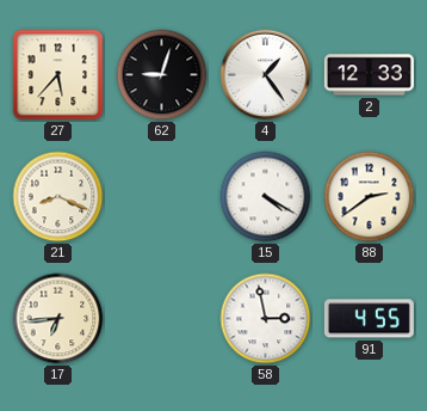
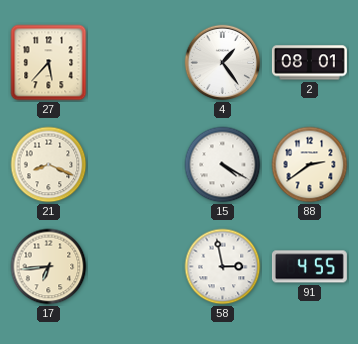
62: 9:03 -> none
2: 12:33 -> 08:01
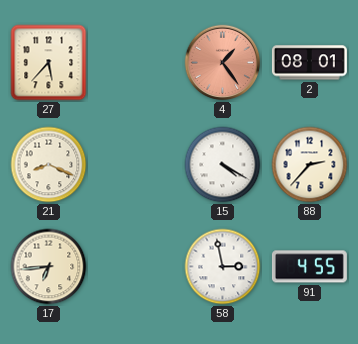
4 dial: white -> salmon
88: 2:39 -> 2:37
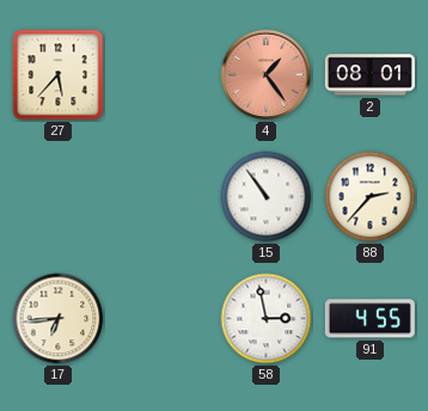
21: 8:19 -> none
15: 4:20 -> 10:54
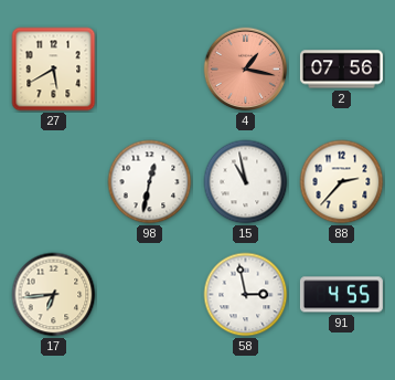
27: 5:37 -> 5:40
4: 1:24 -> 1:17
2: 08:01 -> 07:56
98: none -> 12:32
15: 10:54 -> 10:58
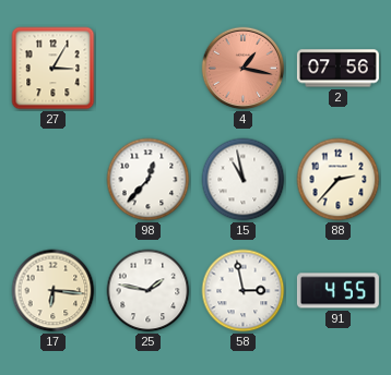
27: 5:40 -> 3:05
98: 12:32 -> 12:37
17: 6:44 -> 6:16
25: none -> 1:47
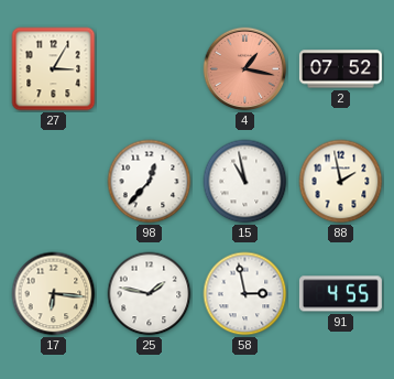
2: 07:56 -> 07:52
88: 2:37 -> 1:58
